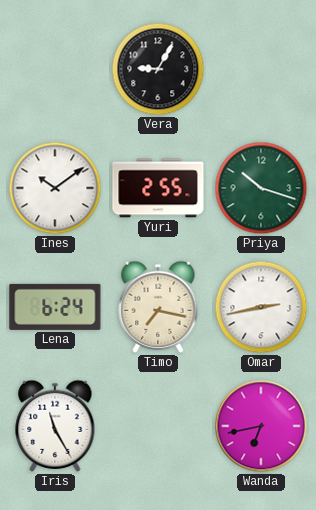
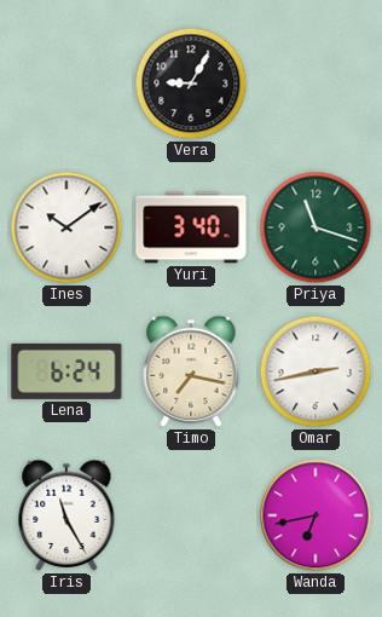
Yuri: 2:55 -> 3:40
Priya: 10:18 -> 11:18
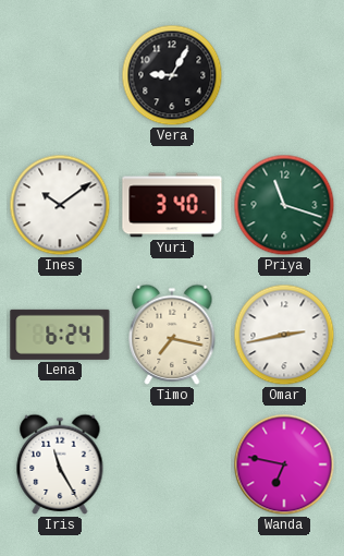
Wanda: 6:43 -> 6:47
